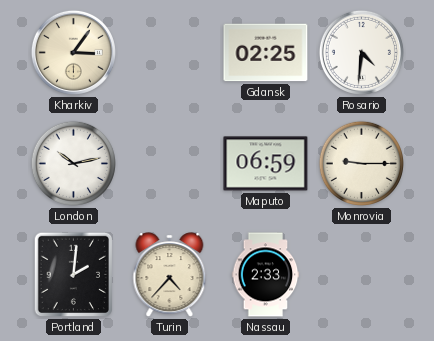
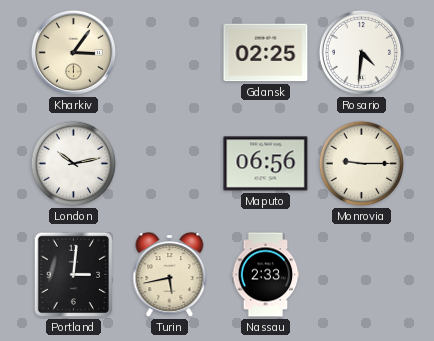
Maputo: 06:59 -> 06:56
Portland: 2:01 -> 3:01
Turin: 4:37 -> 5:43
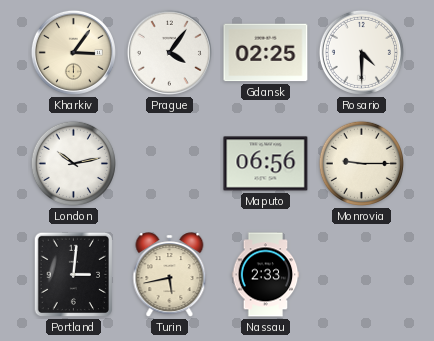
Prague: none -> 4:06
Rosario: 4:31 -> 4:30
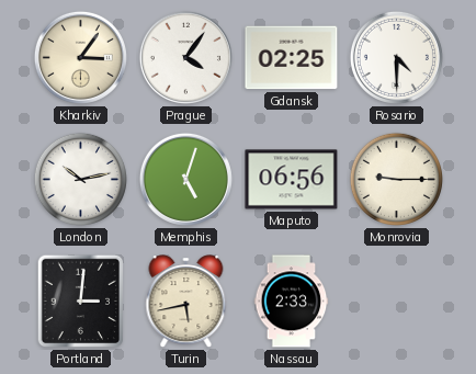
Memphis: none -> 5:03
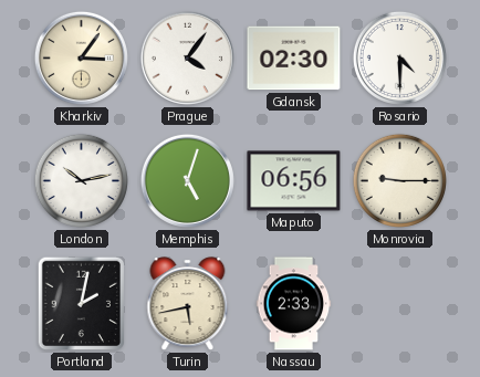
Gdansk: 02:25 -> 02:30
Portland: 3:01 -> 2:02
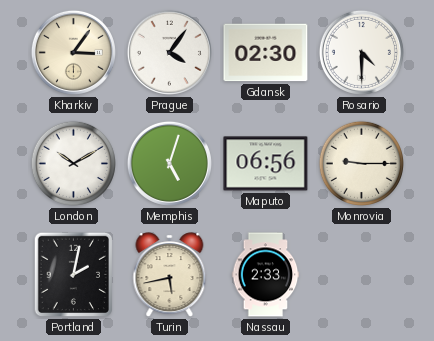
London: 10:13 -> 10:10
